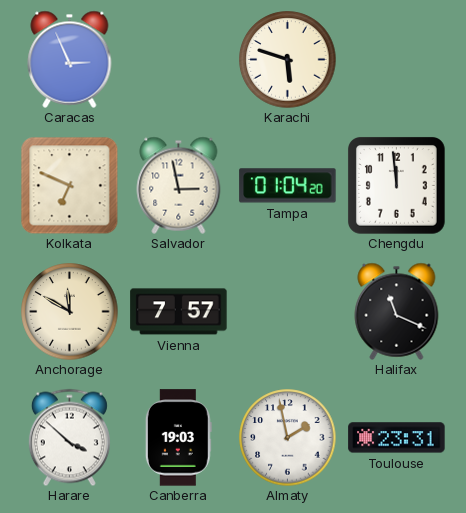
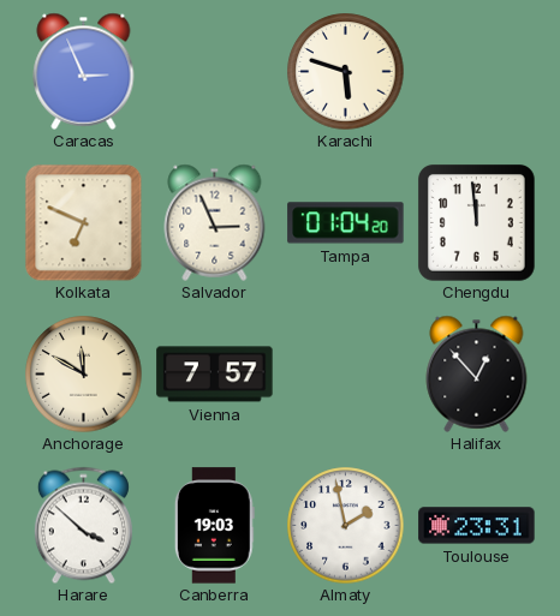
Salvador: 2:58 -> 2:56
Halifax: 11:19 -> 12:53
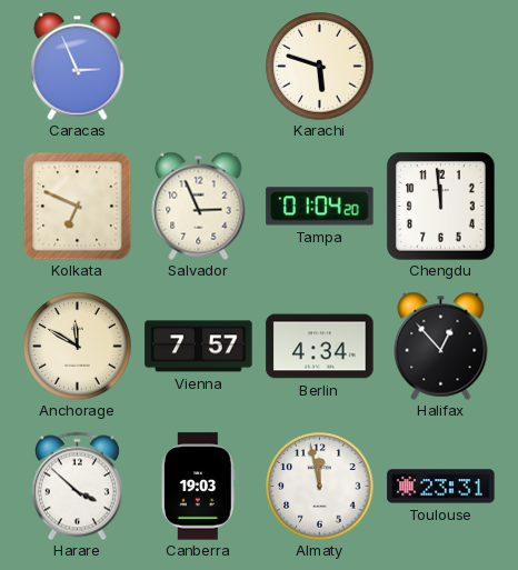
Berlin: none -> 4:34
Almaty: 1:58 -> 11:58
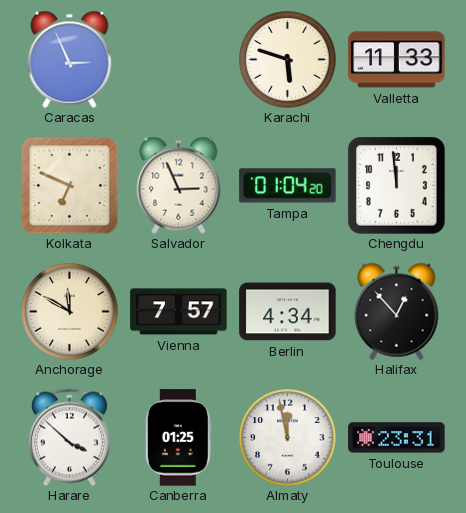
Valletta: none -> 11:33
Canberra: 19:03 -> 01:25
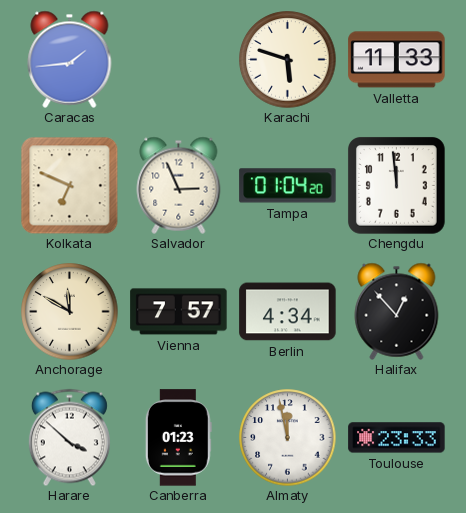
Caracas: 2:56 -> 1:44
Canberra: 01:25 -> 01:23
Toulouse: 23:31 -> 23:33
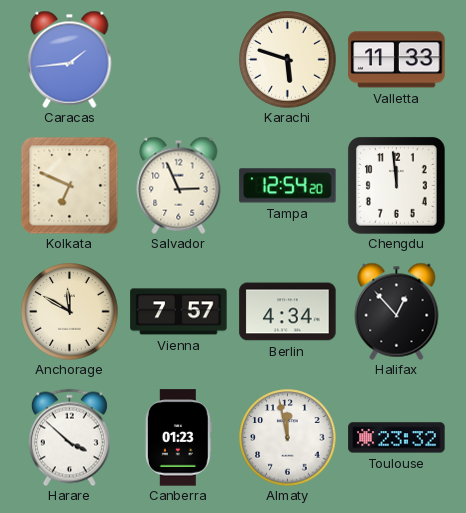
Tampa: 01:04 -> 12:54
Toulouse: 23:33 -> 23:32
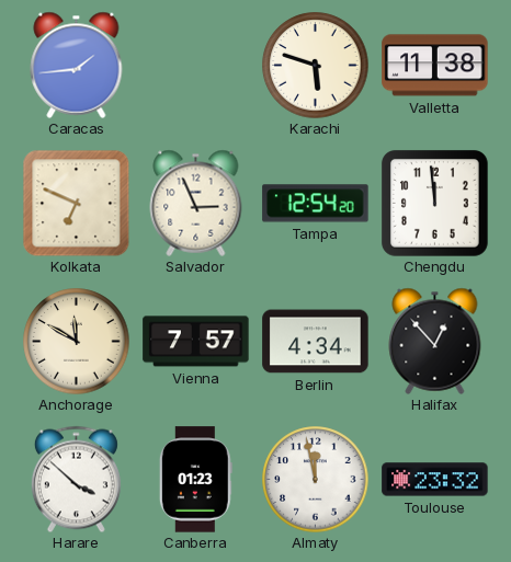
Valletta: 11:33 -> 11:38
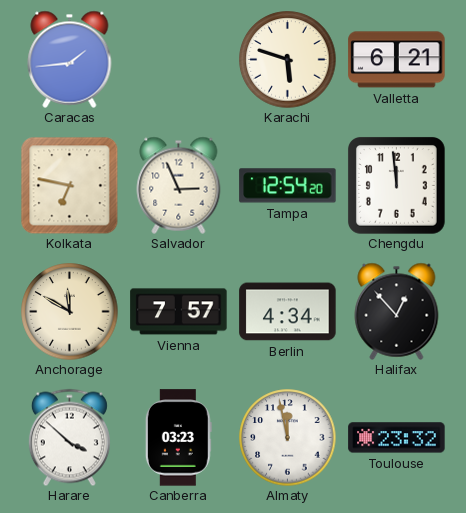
Valletta: 11:38 -> 6:21
Kolkata: 6:49 -> 6:47
Canberra: 01:23 -> 03:23
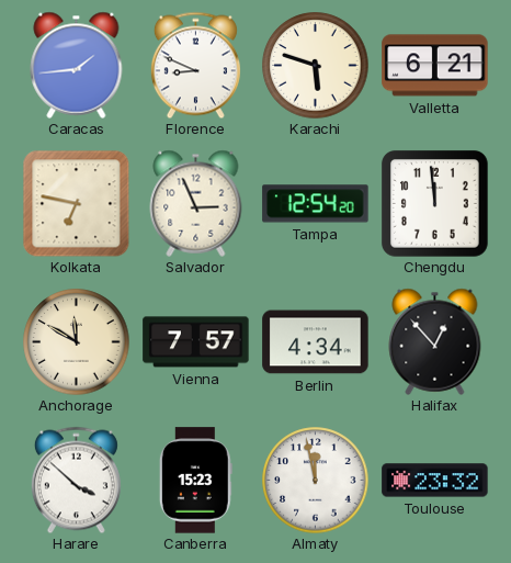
Florence: none -> 8:49
Canberra: 03:23 -> 15:23
